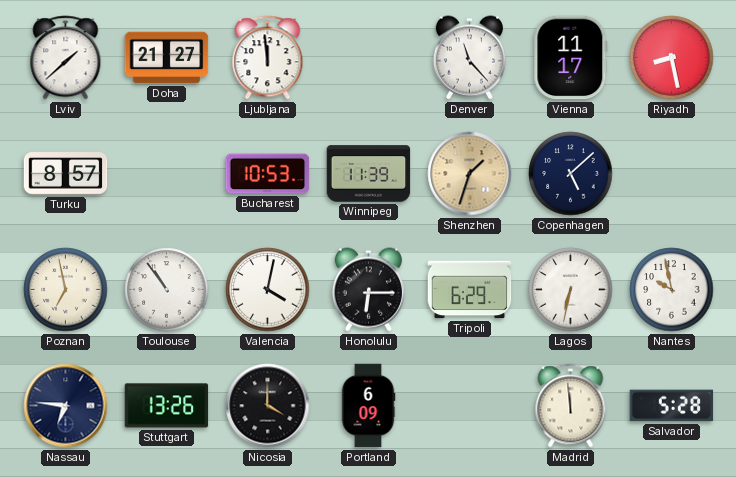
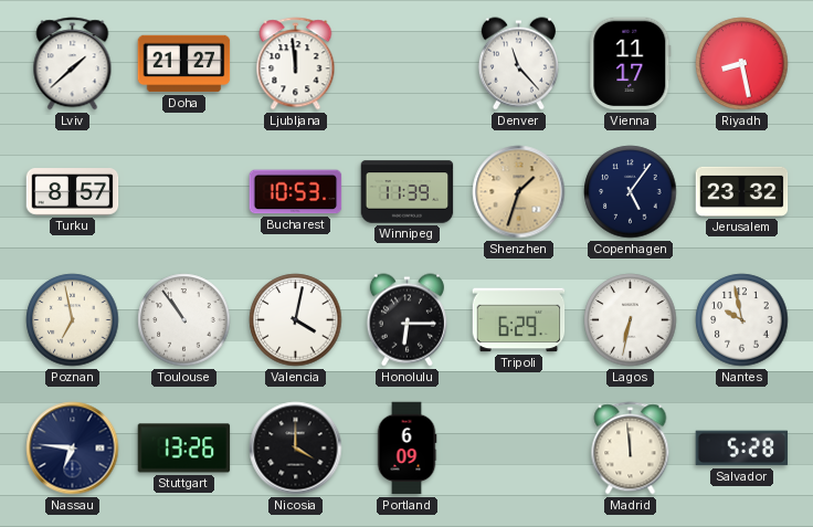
Copenhagen: 5:08 -> 5:06
Jerusalem: none -> 23:32
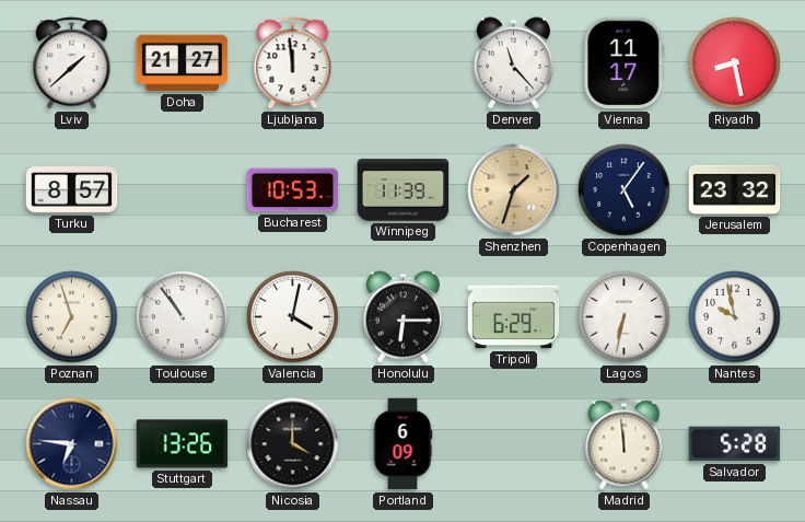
Poznan: 6:58 -> 6:57
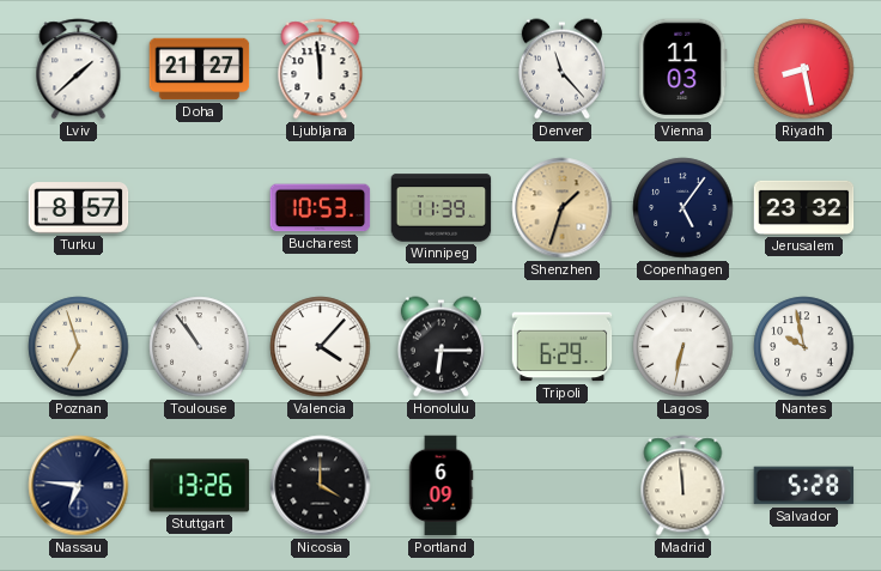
Vienna: 11:17 -> 11:03
Valencia: 4:02 -> 4:07
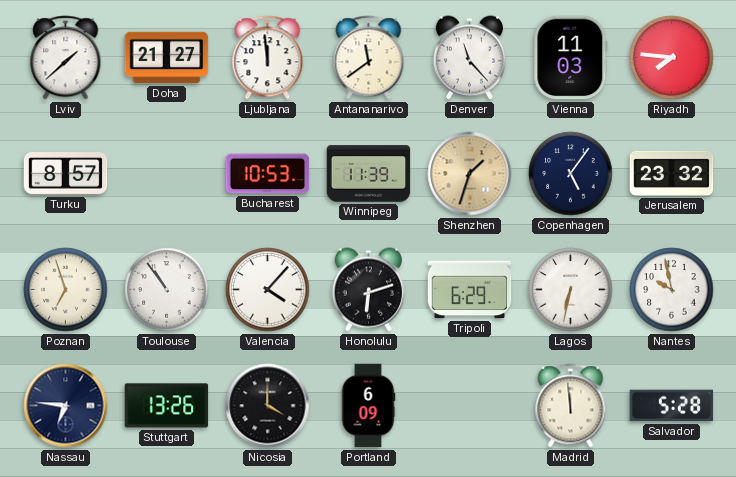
Antananarivo: none -> 11:39
Riyadh: 8:28 -> 7:46
Honolulu: 6:15 -> 6:12
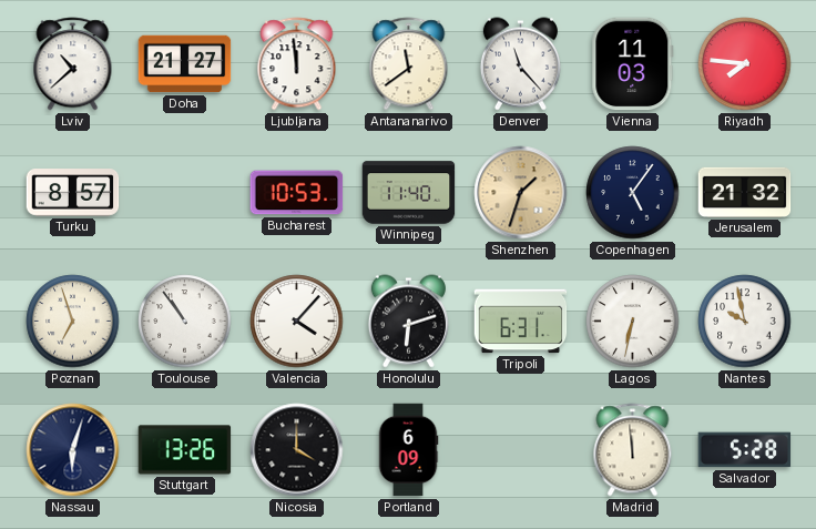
Lviv: 1:38 -> 10:38
Winnipeg: 11:39 -> 11:40
Jerusalem: 23:32 -> 21:32
Tripoli: 6:29 -> 6:31
Nassau: 6:46 -> 6:03
